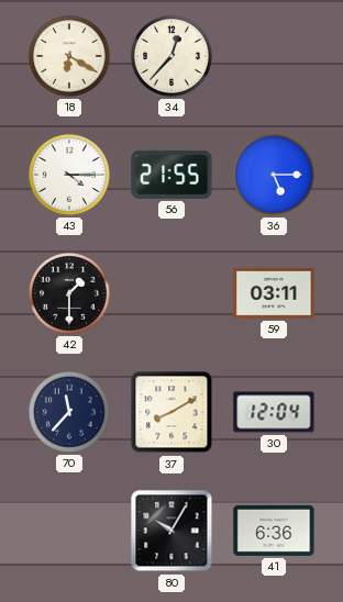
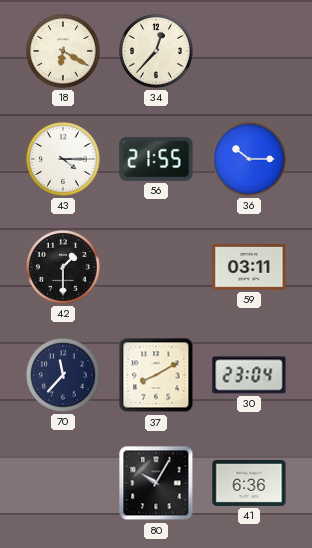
36: 5:15 -> 10:15
30: 12:04 -> 23:04
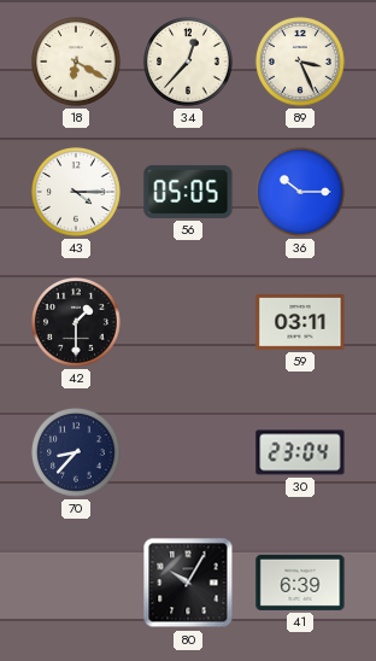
89: none -> 3:26
56: 21:55 -> 05:05
70: 11:37 -> 8:37
37: 8:10 -> none
41: 6:36 -> 6:39
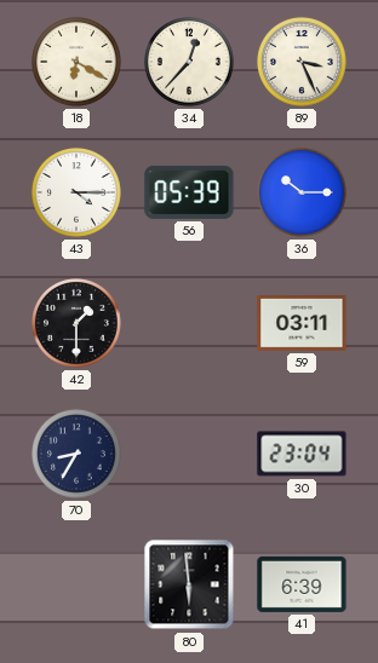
56: 05:05 -> 05:39
70: 8:37 -> 8:35
80: 10:05 -> 5:59
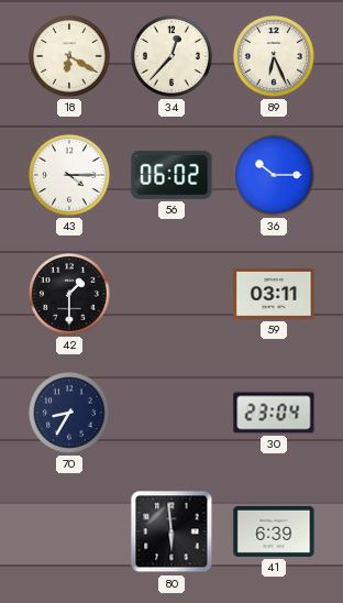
89: 3:26 -> 6:26
56: 05:39 -> 06:02
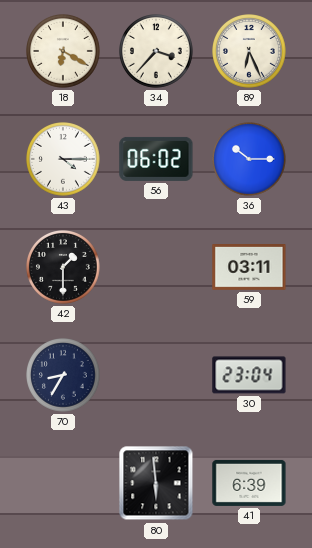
34: 12:37 -> 3:37
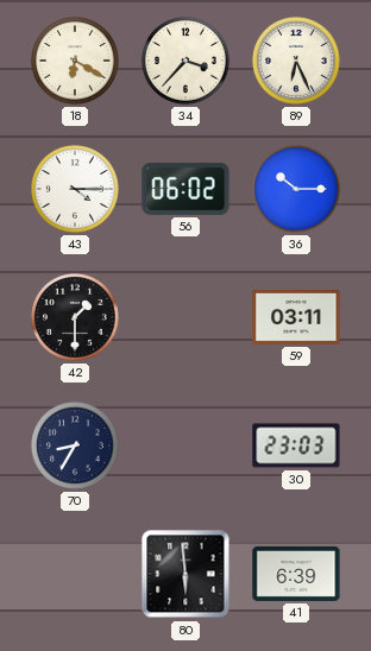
30: 23:04 -> 23:03
